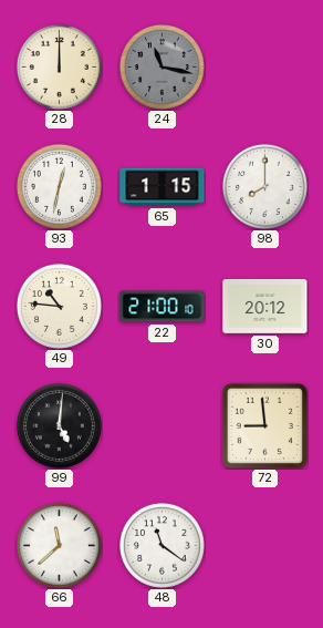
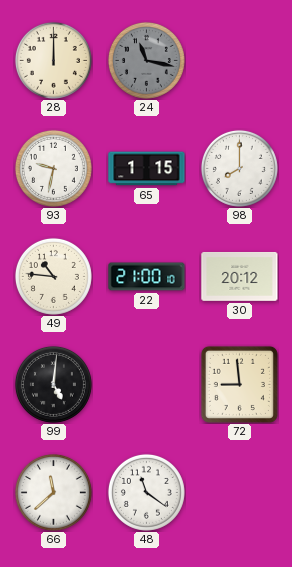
93: 12:32 -> 9:32
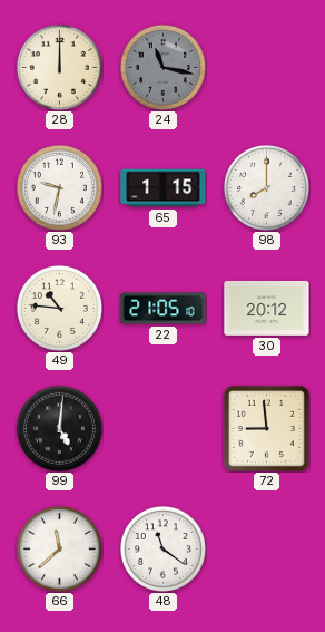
22: 21:00 -> 21:05
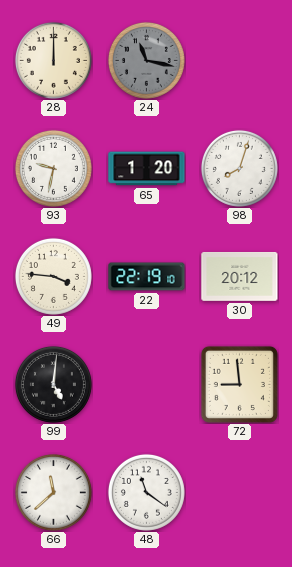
65: 1:15 -> 1:20
98: 8:00 -> 8:03
49: 10:46 -> 3:46
22: 21:05 -> 22:19
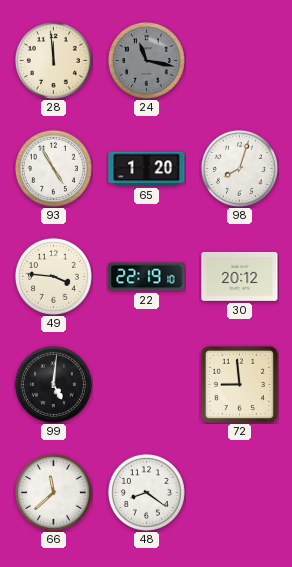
28: 12:00 -> 11:59
93: 9:32 -> 4:55
48: 11:21 -> 8:21
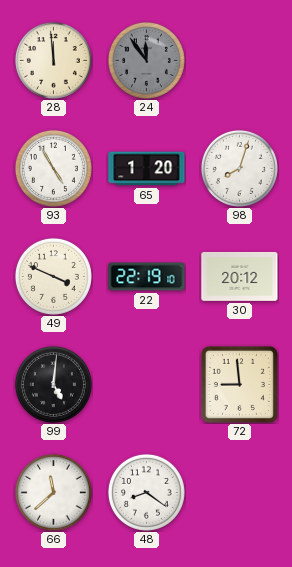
24: 11:17 -> 11:54
49: 3:46 -> 3:49
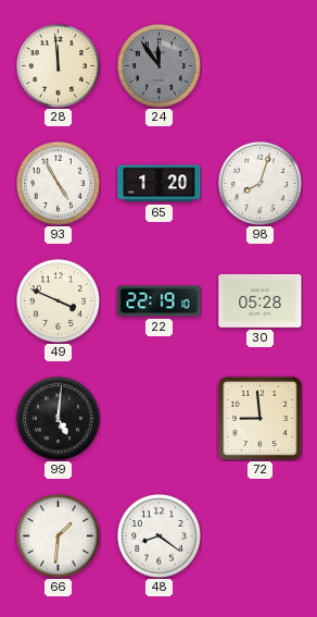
30: 20:12 -> 05:28
66: 11:38 -> 1:31
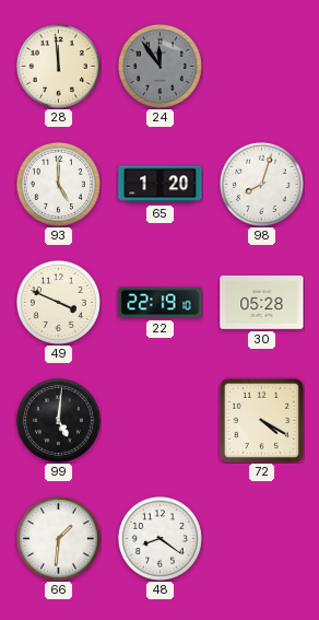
93: 4:55 -> 5:00
72: 8:59 -> 4:20
